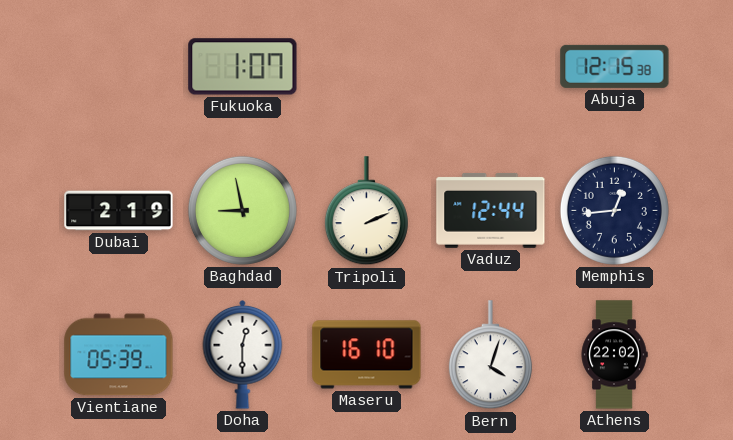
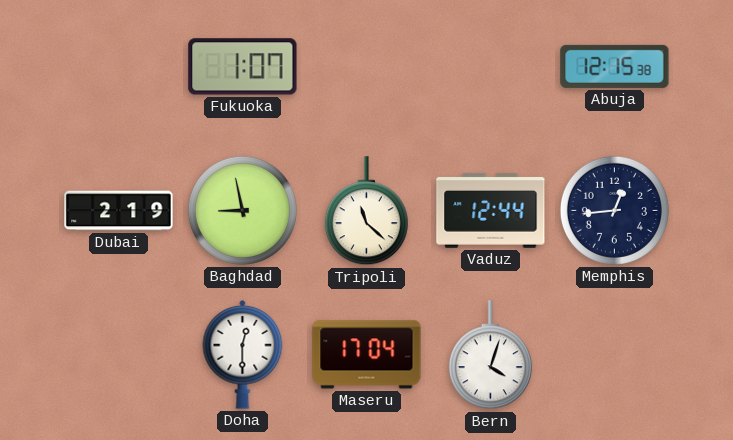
Tripoli: 2:11 -> 11:22
Vientiane: 05:39 -> none
Maseru: 16:10 -> 17:04
Athens: 22:02 -> none
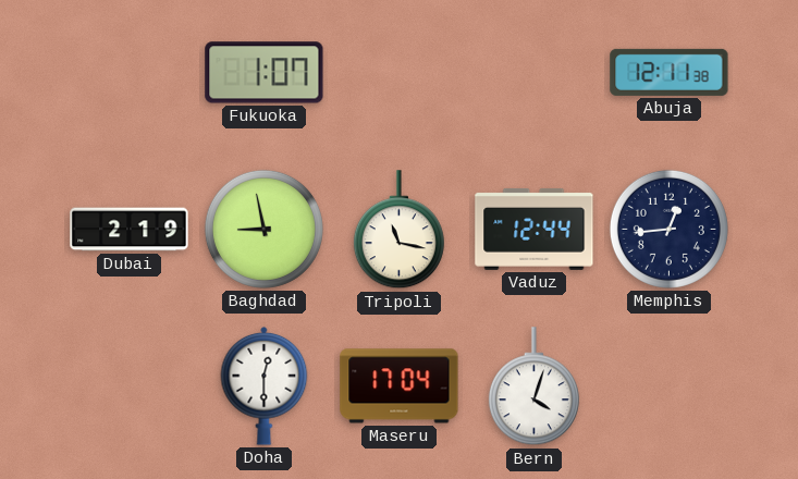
Abuja: 12:15 -> 12:11
Tripoli: 11:22 -> 11:17
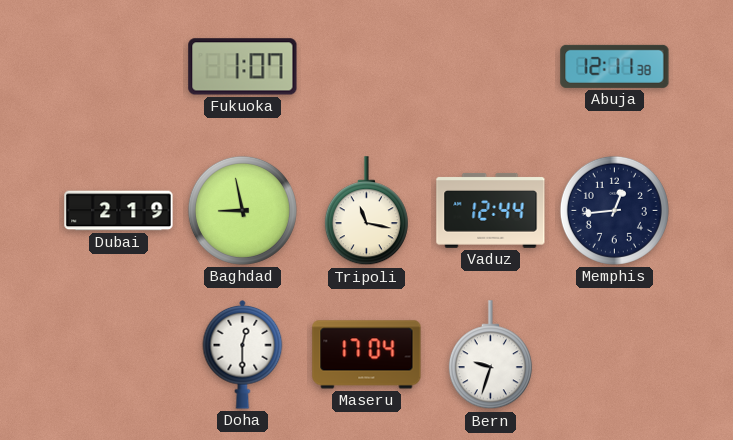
Bern: 4:03 -> 9:33
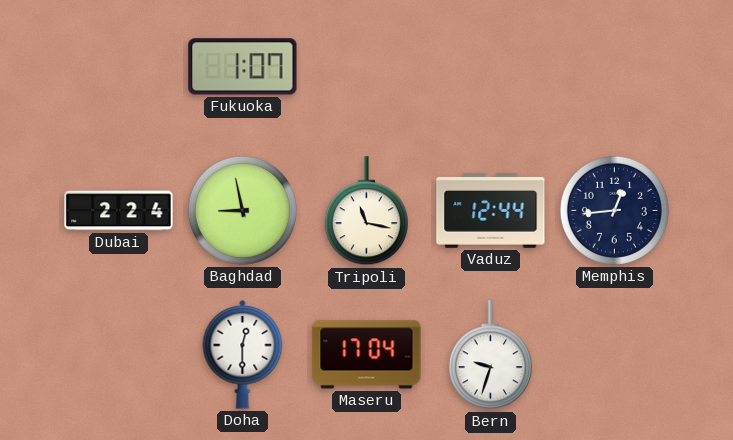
Abuja: 12:11 -> none
Dubai: 2:19 -> 2:24
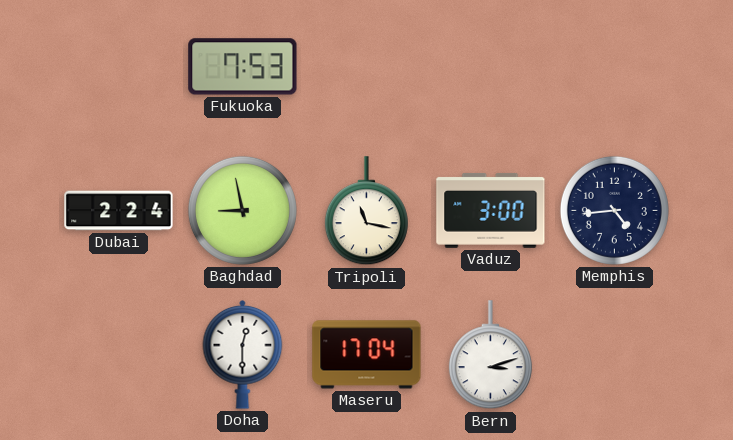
Fukuoka: 1:07 -> 7:53
Vaduz: 12:44 -> 3:00
Memphis: 12:44 -> 4:44
Bern: 9:33 -> 3:12
